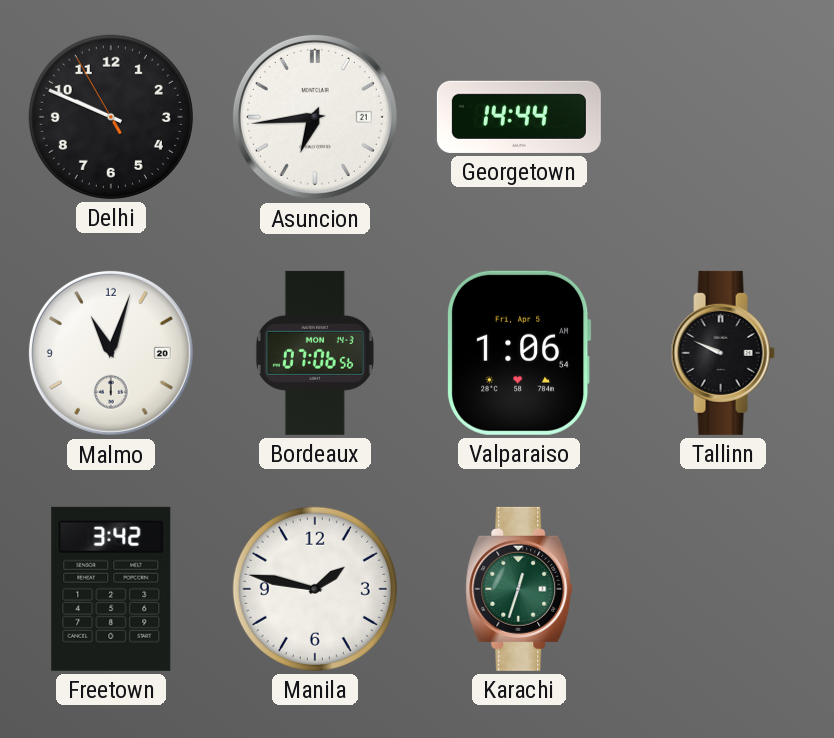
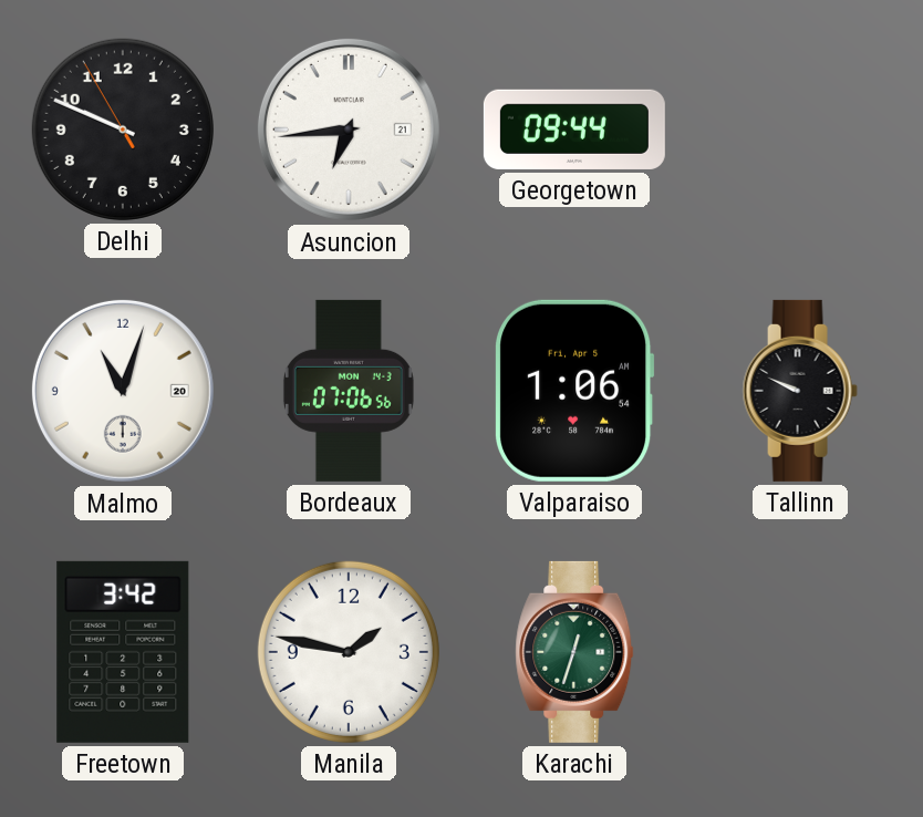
Georgetown: 14:44 -> 09:44
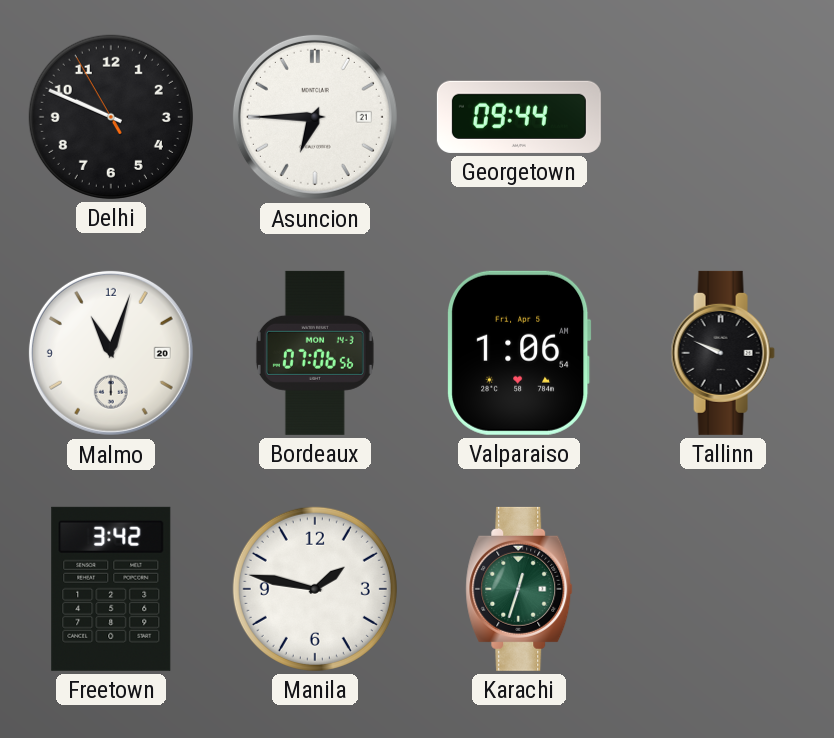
Asuncion: 6:44 -> 6:45
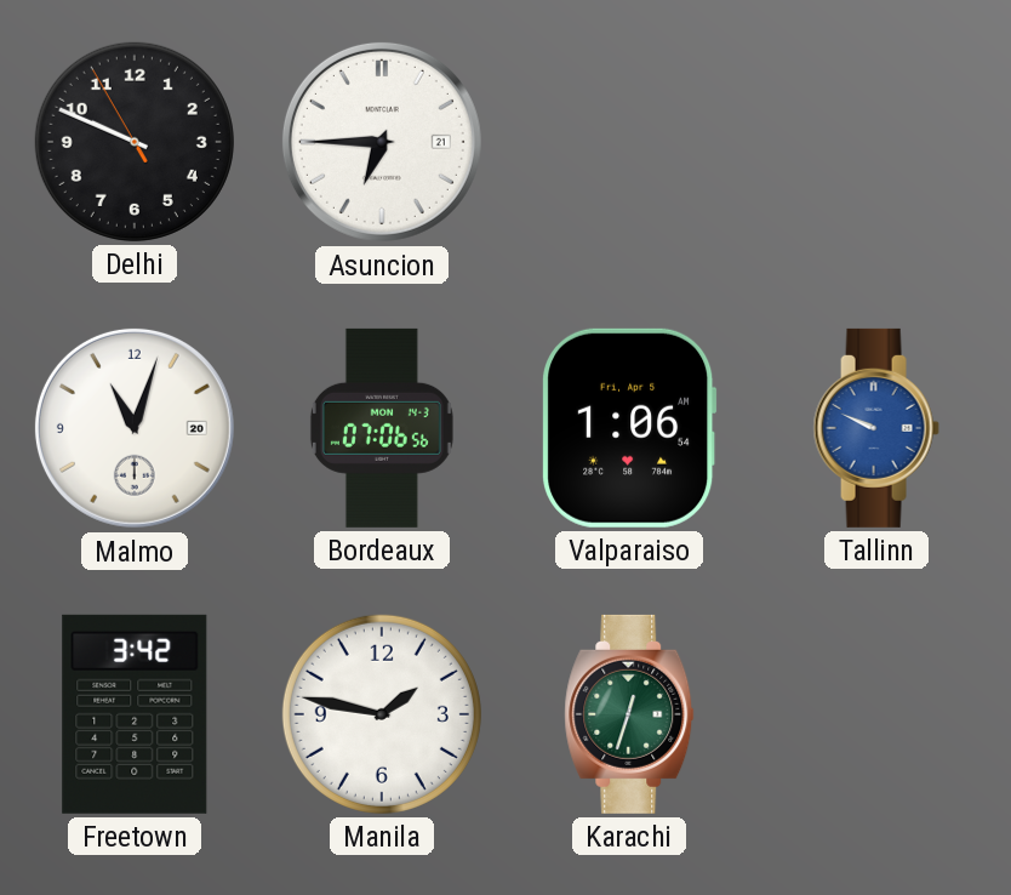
Georgetown: 09:44 -> none
Tallinn dial: black -> blue
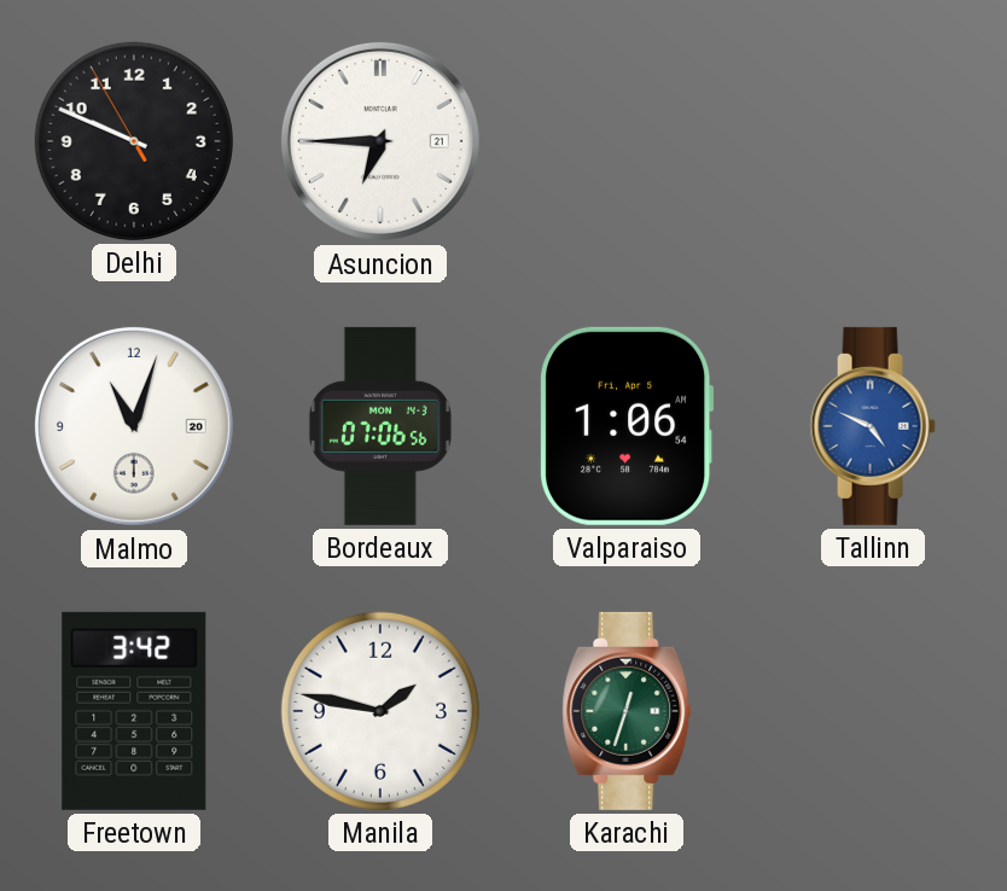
Tallinn: 9:49 -> 4:49
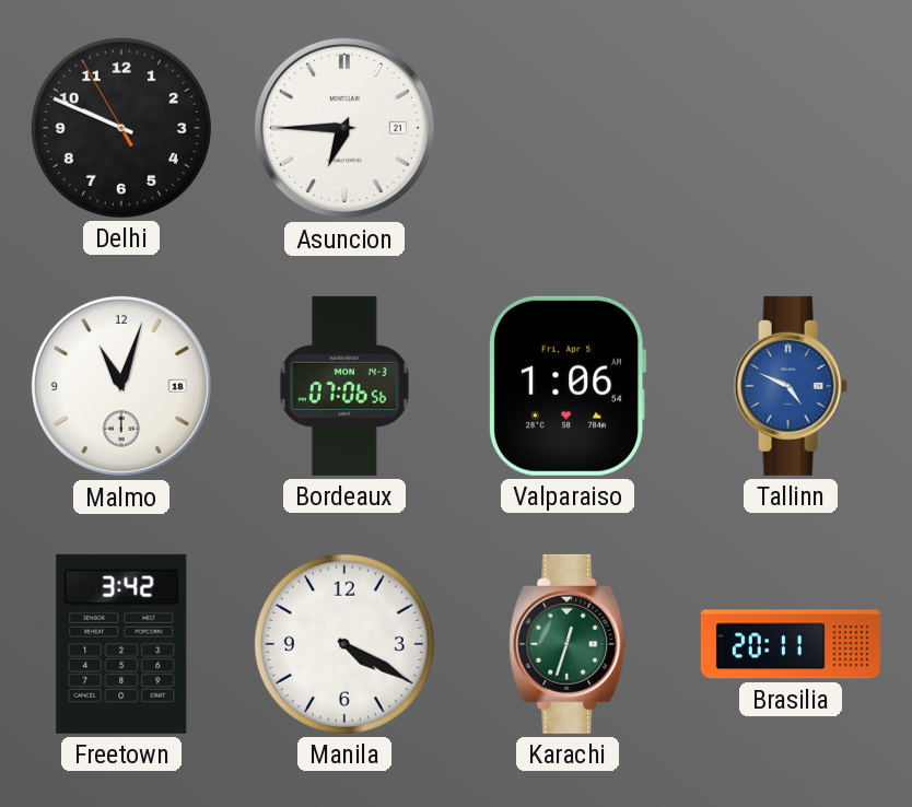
Malmo date: 20 -> 18
Manila: 1:47 -> 4:20
Brasilia: none -> 20:11
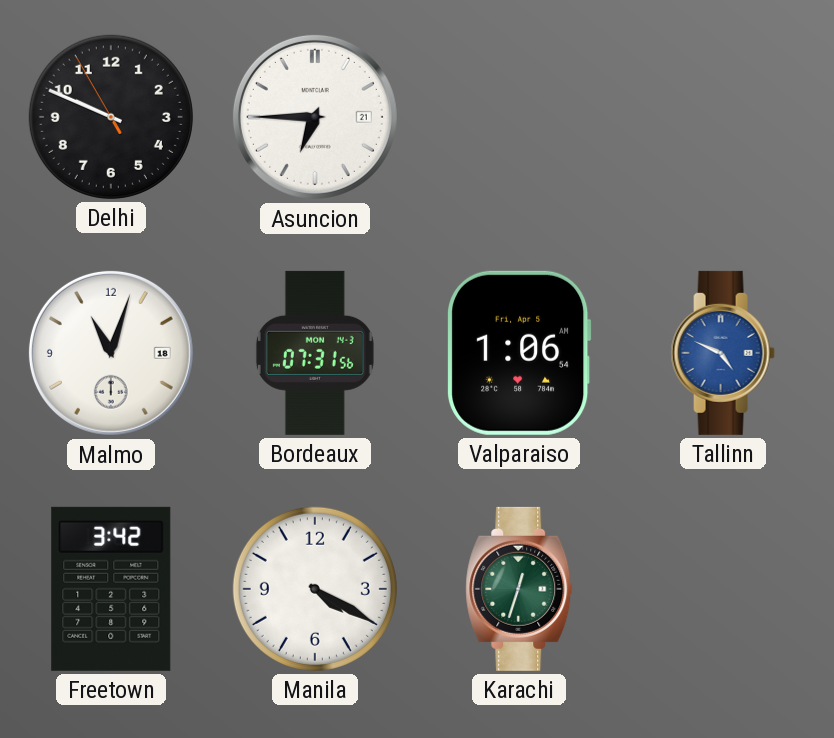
Bordeaux: 07:06 -> 07:31
Brasilia: 20:11 -> none
